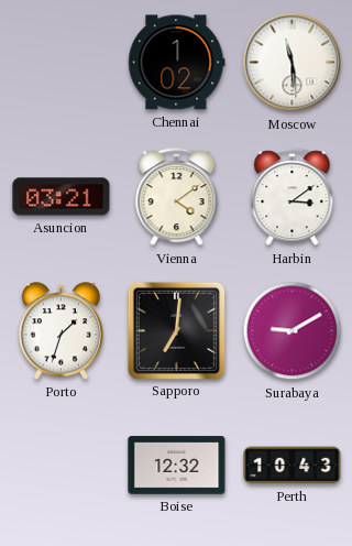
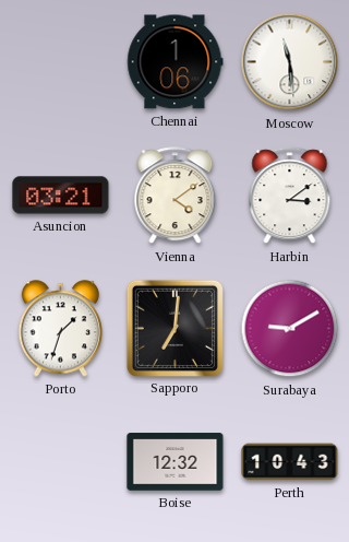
Chennai: 1:02 -> 1:06
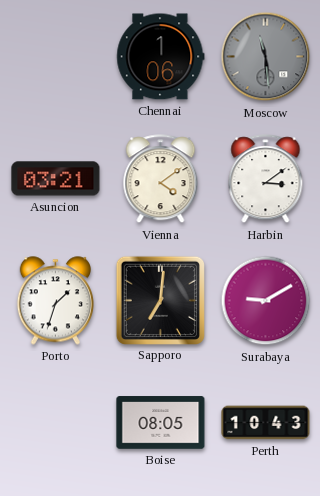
Moscow dial: white -> grey
Boise: 12:32 -> 08:05
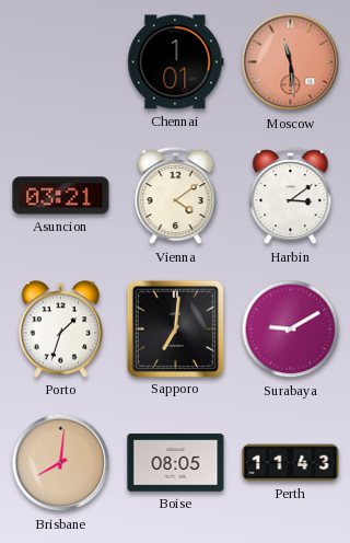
Chennai: 1:06 -> 1:01
Moscow dial: grey -> salmon
Brisbane: none -> 8:01
Perth: 10:43 -> 11:43
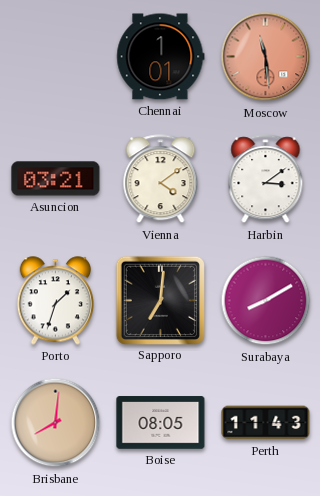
Surabaya: 9:10 -> 8:10
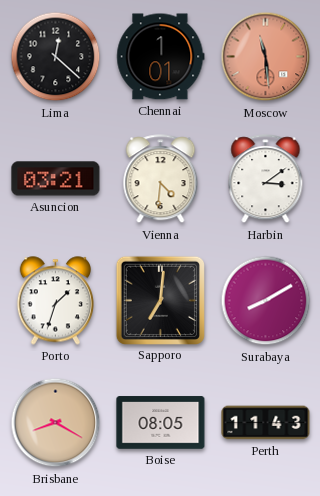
Lima: none -> 12:22
Vienna: 4:09 -> 4:31
Brisbane: 8:01 -> 8:20
